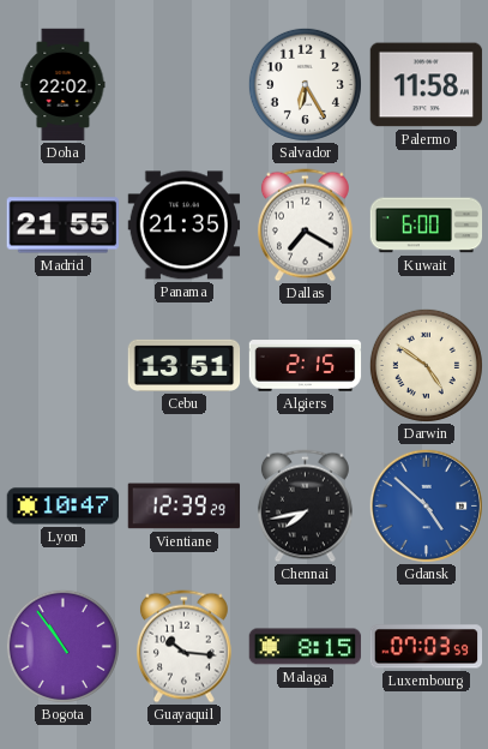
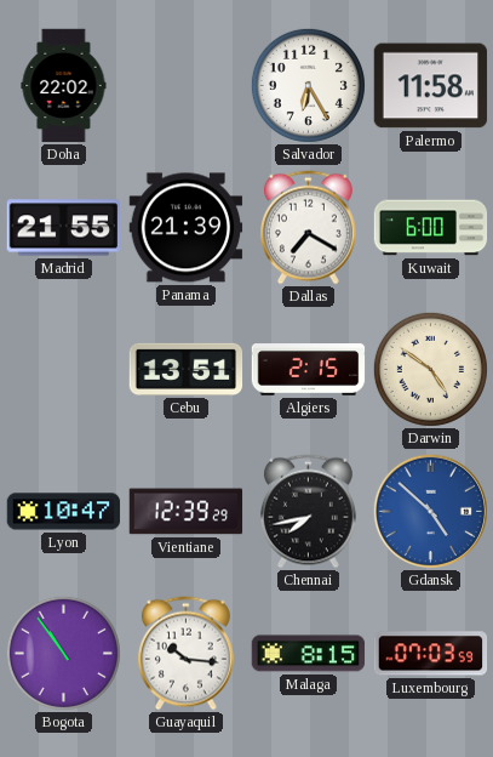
Panama: 21:35 -> 21:39
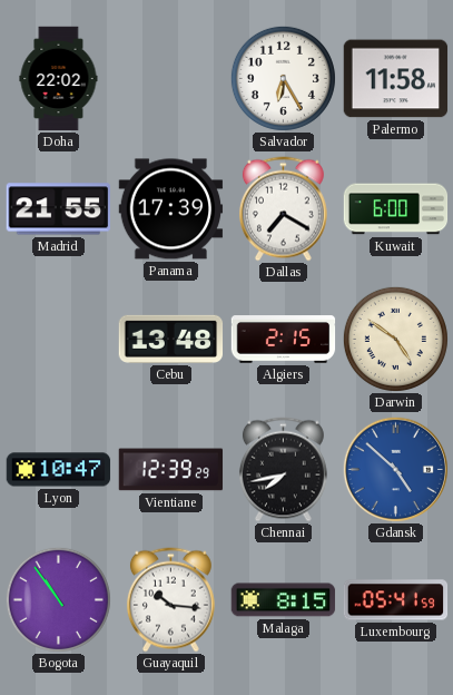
Panama: 21:39 -> 17:39
Cebu: 13:51 -> 13:48
Luxembourg: 07:03 -> 05:41
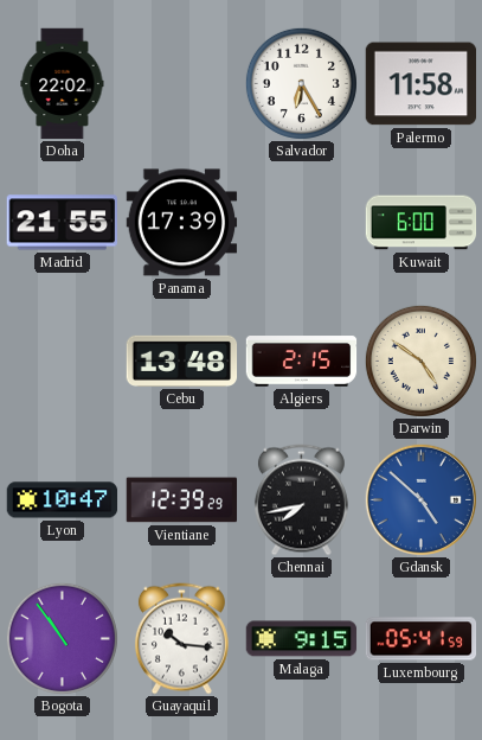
Dallas: 7:20 -> none
Malaga: 8:15 -> 9:15
